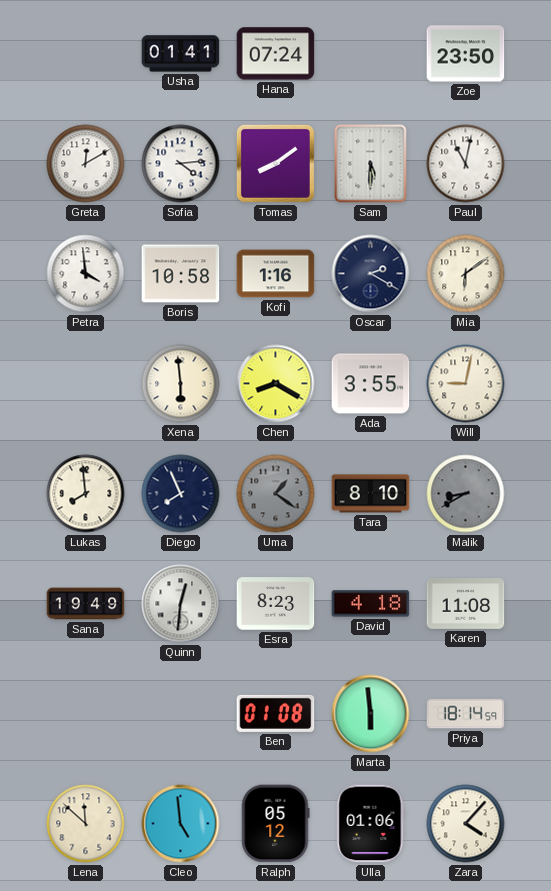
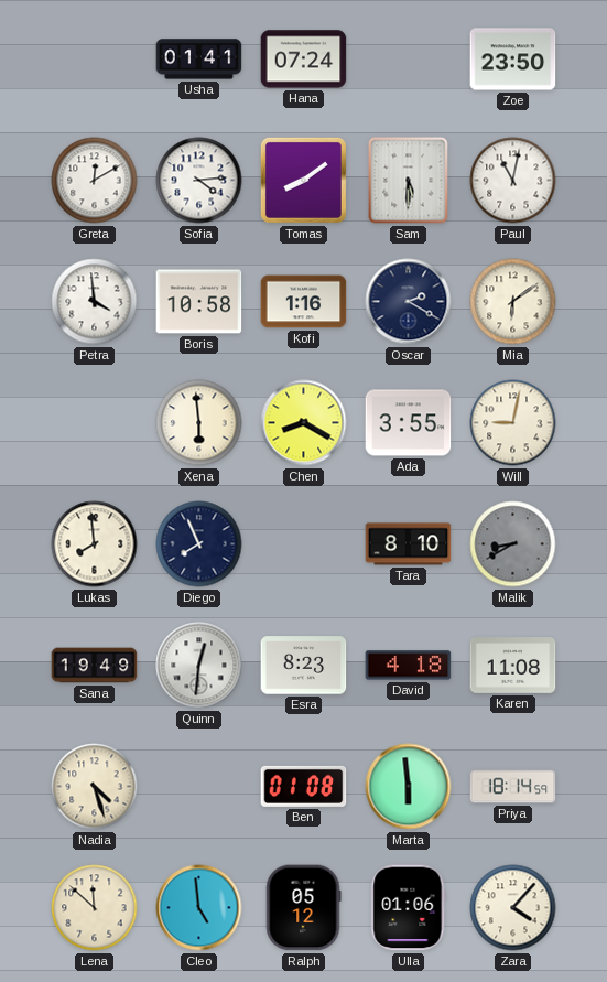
Uma: 1:21 -> none
Nadia: none -> 4:27
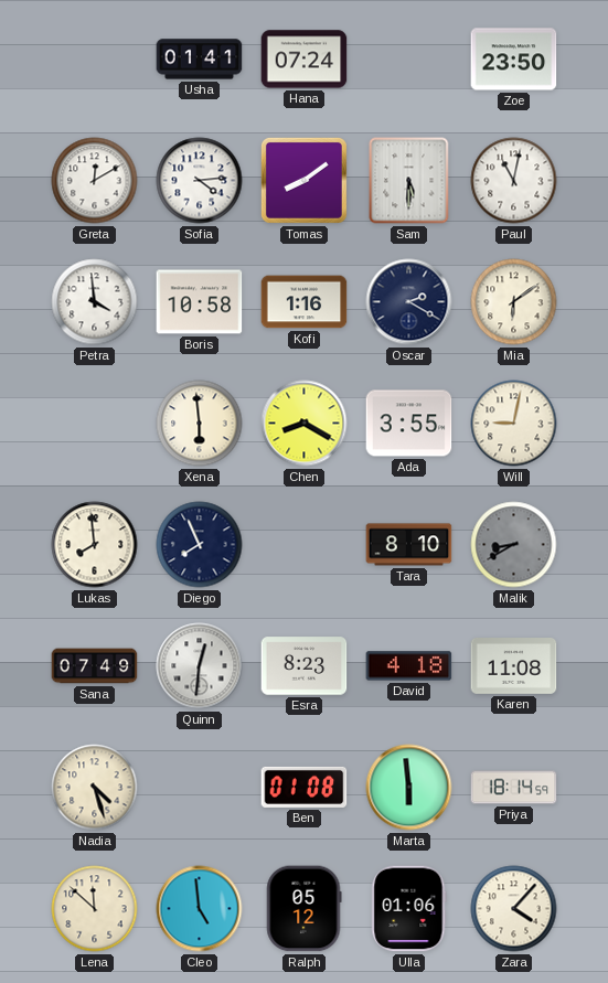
Sana: 19:49 -> 07:49
